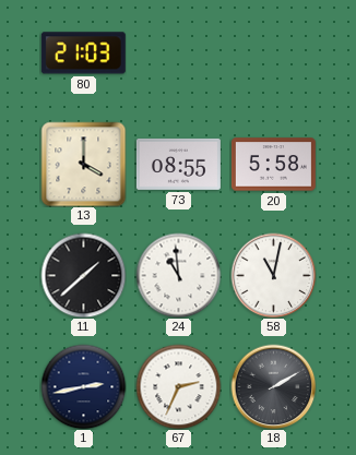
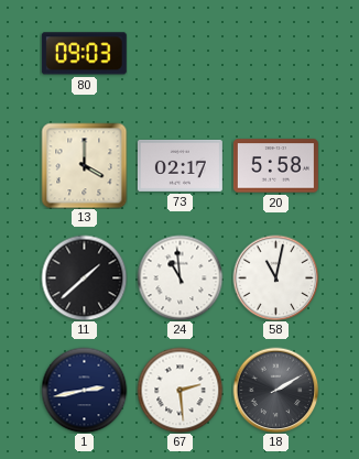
80: 21:03 -> 09:03
73: 08:55 -> 02:17
67: 2:34 -> 2:29
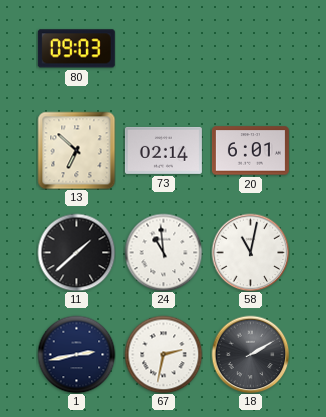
13: 4:00 -> 6:52
73: 02:17 -> 02:14
20: 5:58 -> 6:01
67: 2:29 -> 2:32
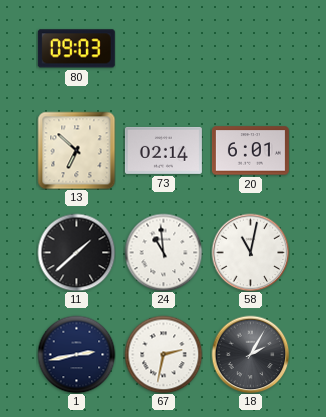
18: 2:10 -> 2:05
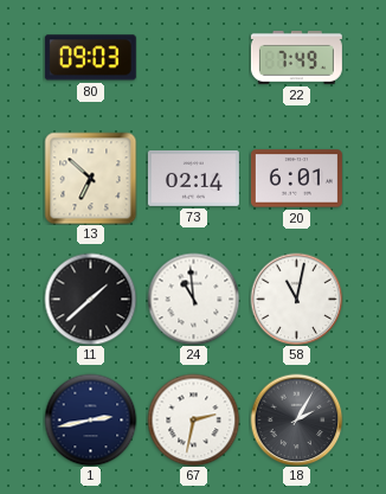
22: none -> 7:49
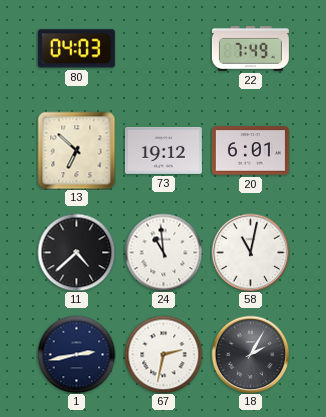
80: 09:03 -> 04:03
73: 02:14 -> 19:12
11: 1:38 -> 4:38
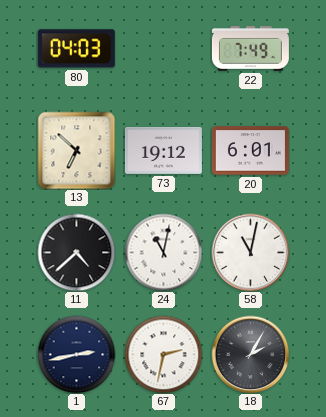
24: 10:59 -> 11:02
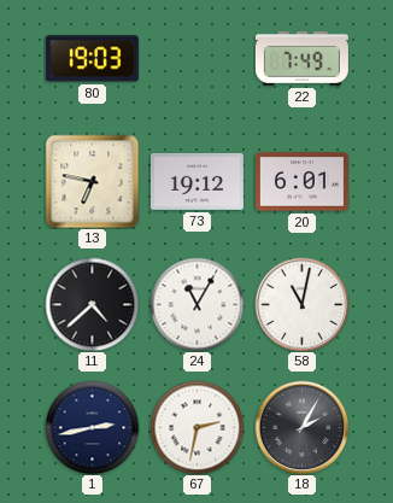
80: 04:03 -> 19:03
13: 6:52 -> 6:47
24: 11:02 -> 11:05
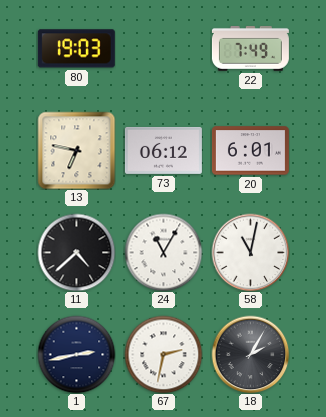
73: 19:12 -> 06:12
